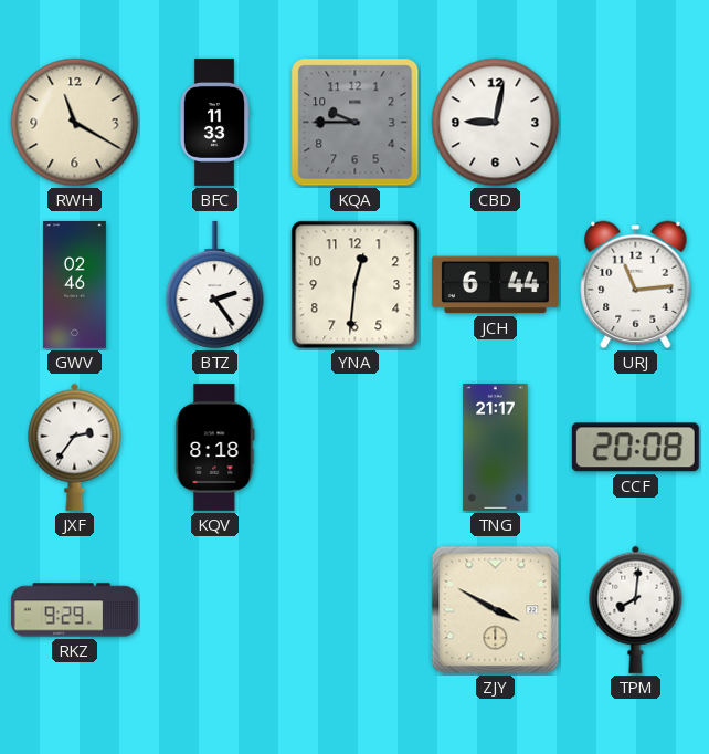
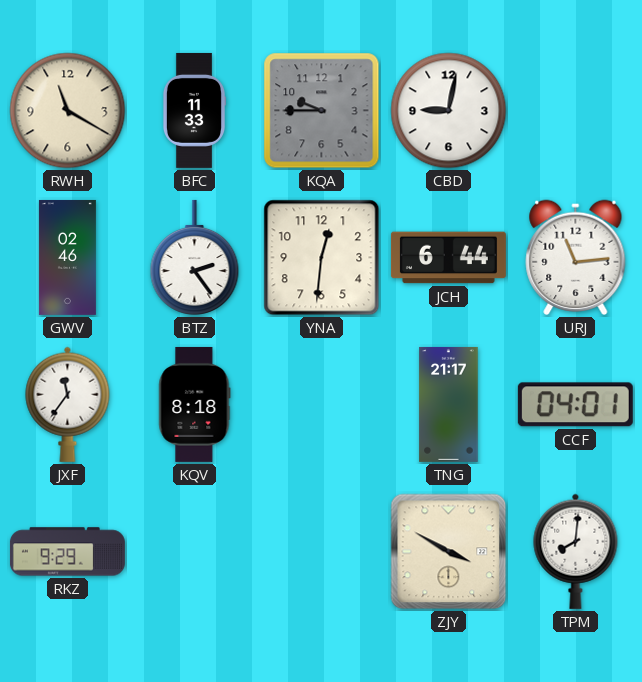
JXF: 2:36 -> 11:36
CCF: 20:08 -> 04:01
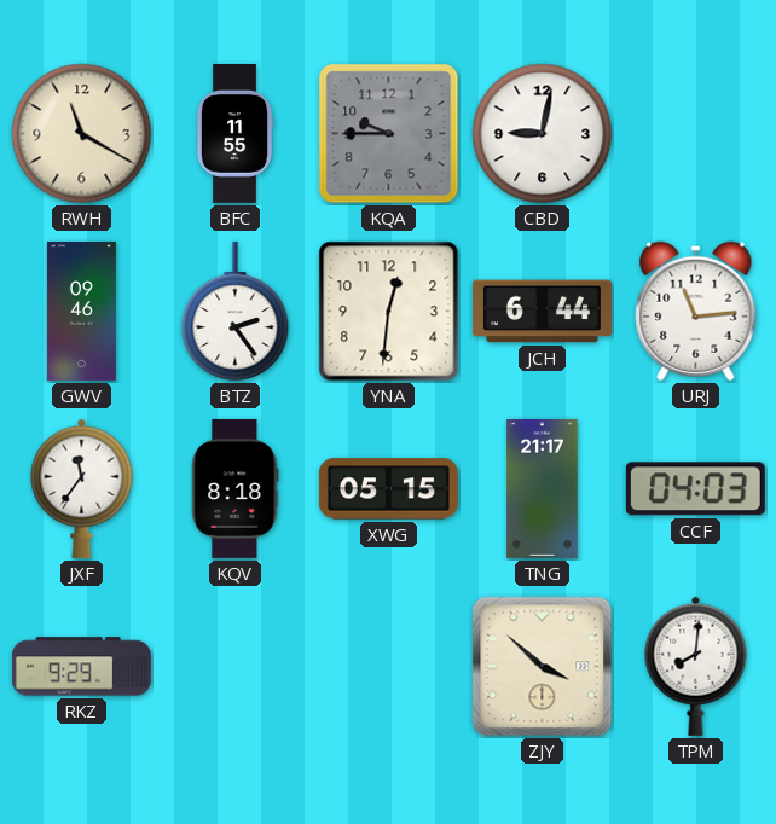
BFC: 11:33 -> 11:55
GWV: 02:46 -> 09:46
XWG: none -> 05:15
CCF: 04:01 -> 04:03
ZJY: 3:50 -> 3:52
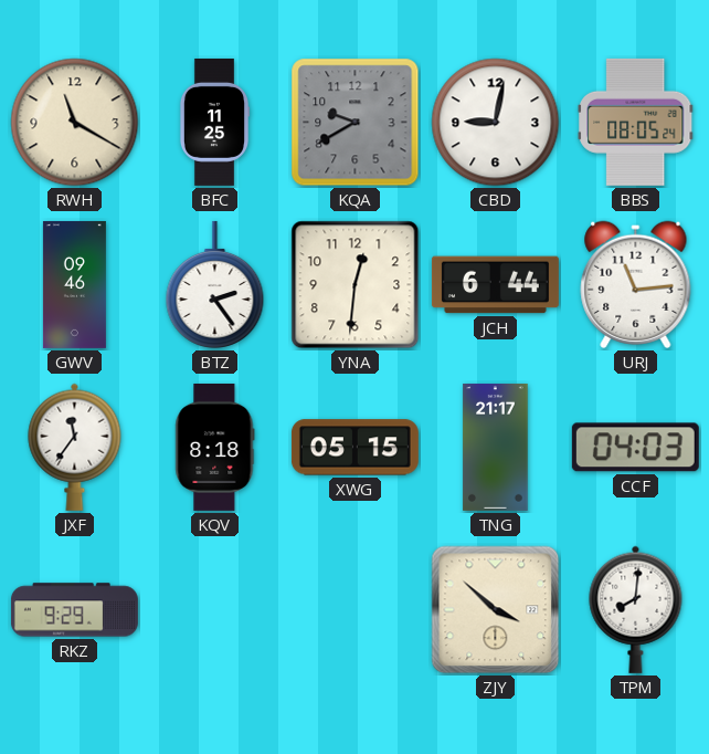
BFC: 11:55 -> 11:25
KQA: 9:45 -> 9:40
BBS: none -> 08:05
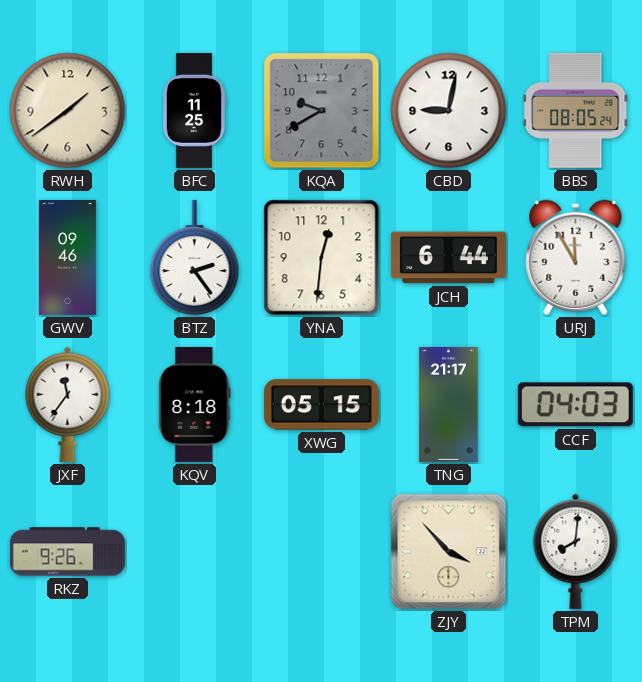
RWH: 11:20 -> 1:39
URJ: 11:14 -> 11:55
RKZ: 9:29 -> 9:26
ZJY: 3:52 -> 3:53
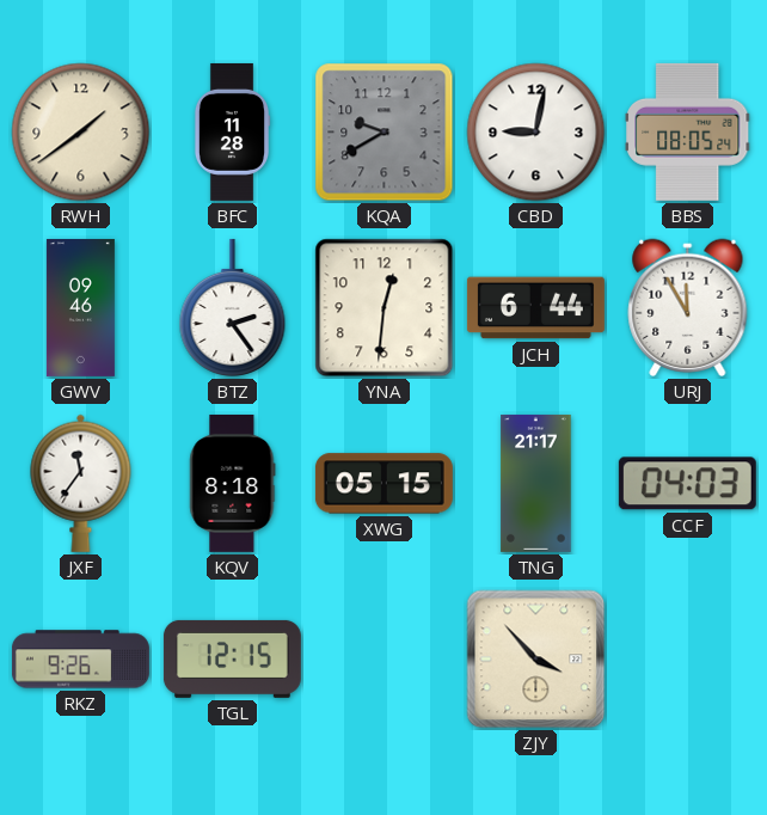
BFC: 11:25 -> 11:28
TGL: none -> 12:15
TPM: 8:01 -> none
